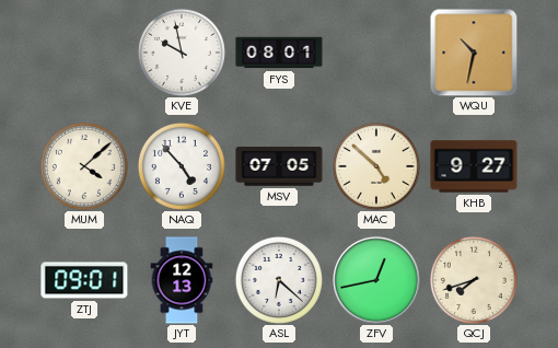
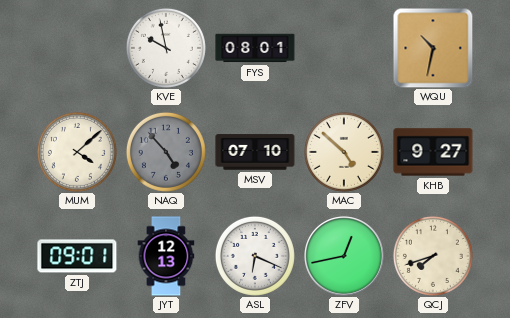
NAQ dial: white -> grey
MSV: 07:05 -> 07:10
ASL: 6:22 -> 6:19
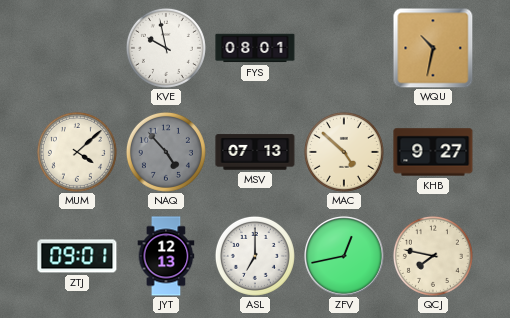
MSV: 07:10 -> 07:13
ASL: 6:19 -> 7:00
QCJ: 7:42 -> 7:47
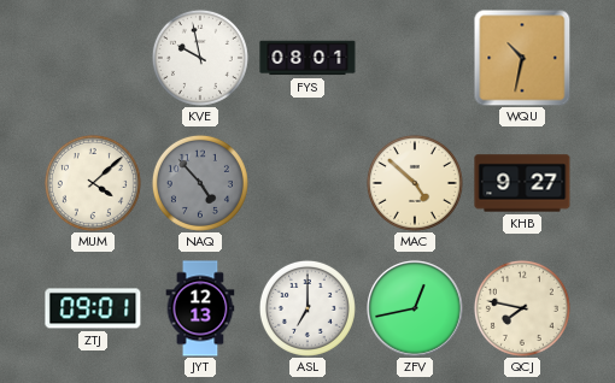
MSV: 07:13 -> none
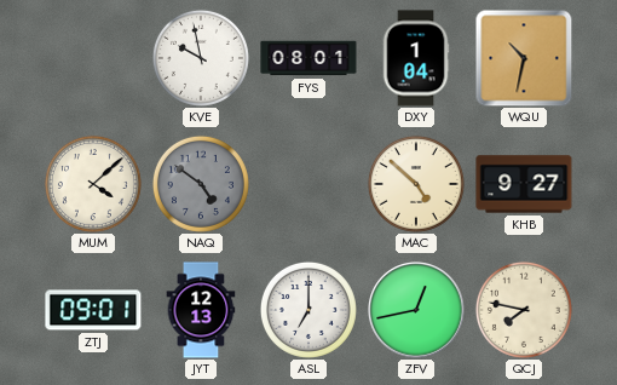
DXY: none -> 1:04
NAQ: 4:53 -> 4:51
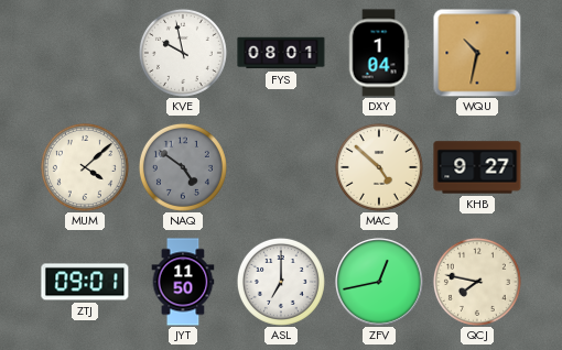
JYT: 12:13 -> 11:50
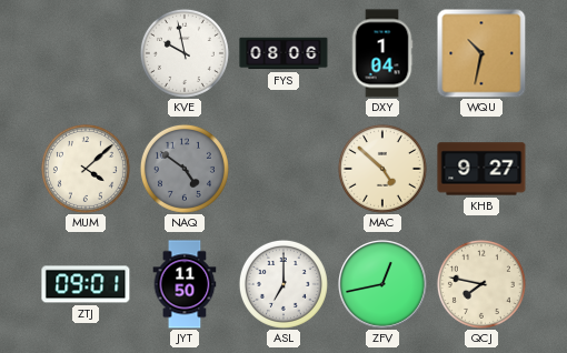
FYS: 08:01 -> 08:06
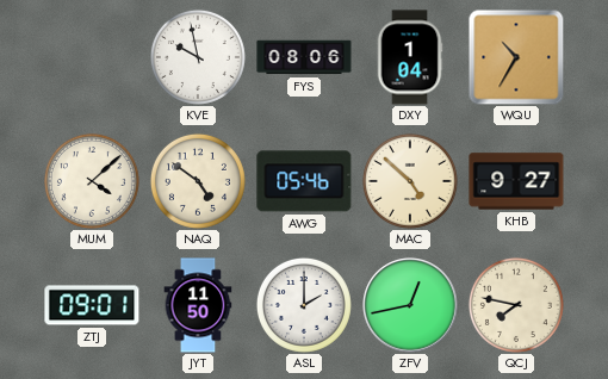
WQU: 10:32 -> 10:35
NAQ dial: grey -> cream
AWG: none -> 05:46
ASL: 7:00 -> 2:00
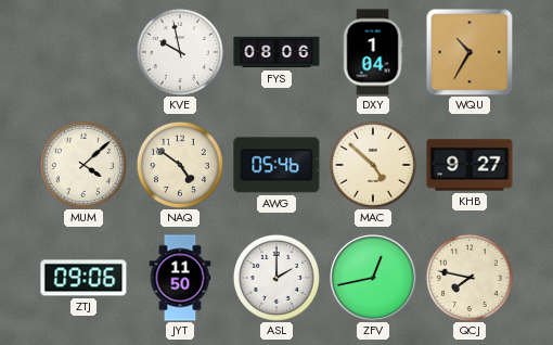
ZTJ: 09:01 -> 09:06
